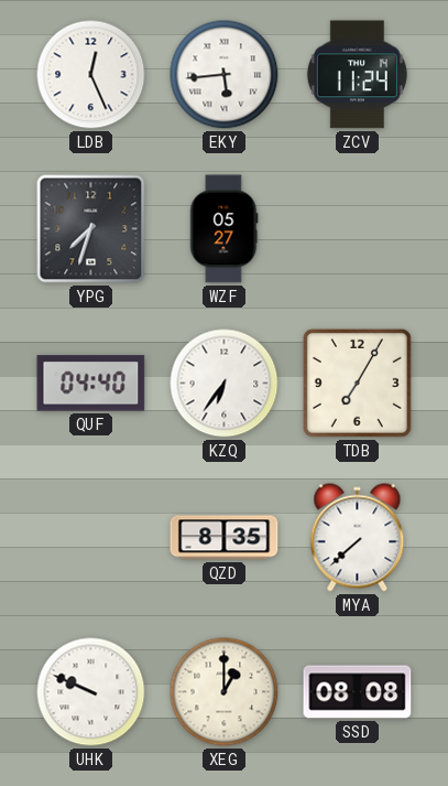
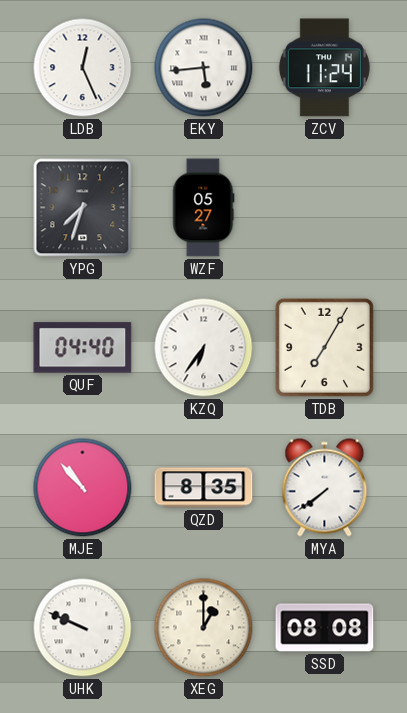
MJE: none -> 10:53
MYA: 7:38 -> 7:39
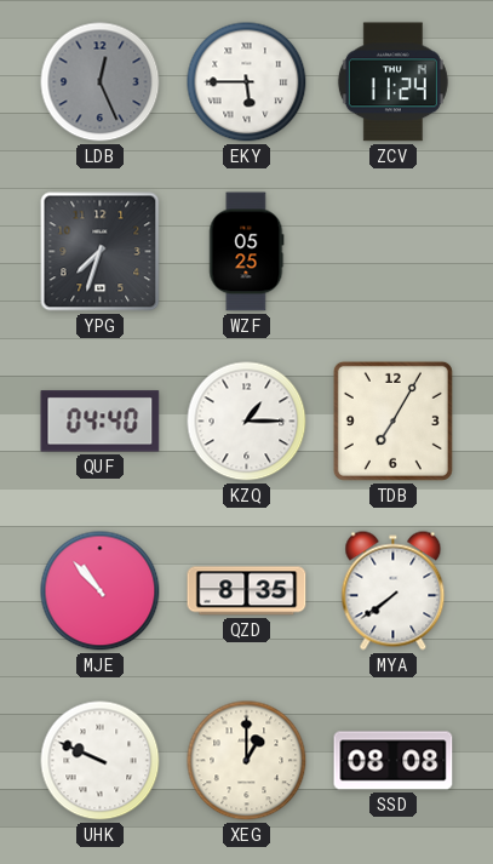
LDB dial: white -> grey
EKY: 5:44 -> 5:45
WZF: 05:27 -> 05:25
KZQ: 6:36 -> 1:15
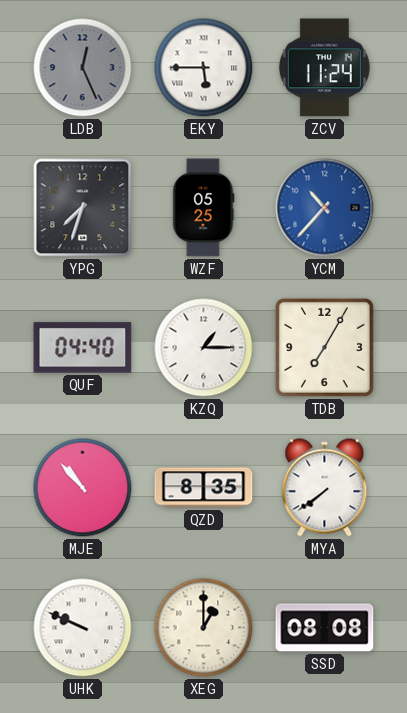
YCM: none -> 10:37
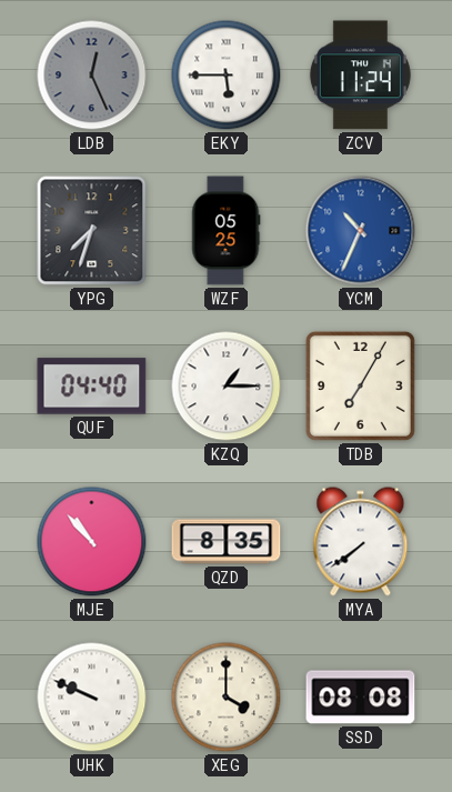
YCM: 10:37 -> 10:34
XEG: 1:00 -> 4:00
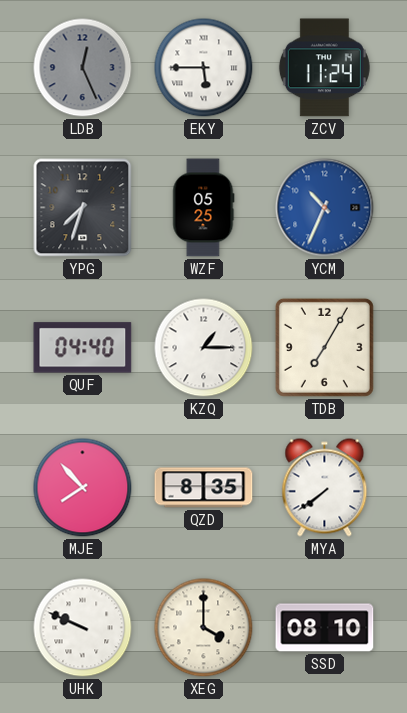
MJE: 10:53 -> 7:53
SSD: 08:08 -> 08:10
